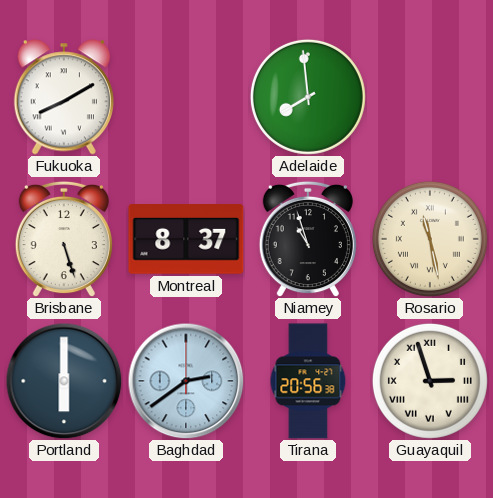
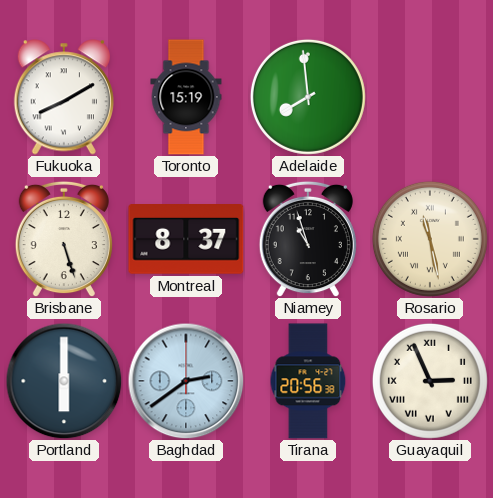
Toronto: none -> 15:19
Guayaquil: 2:57 -> 2:56
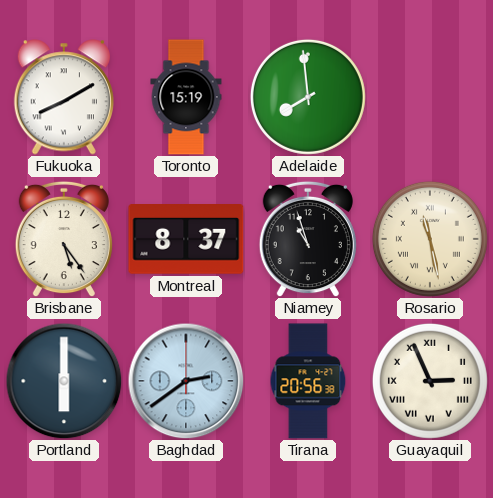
Brisbane: 5:27 -> 5:24
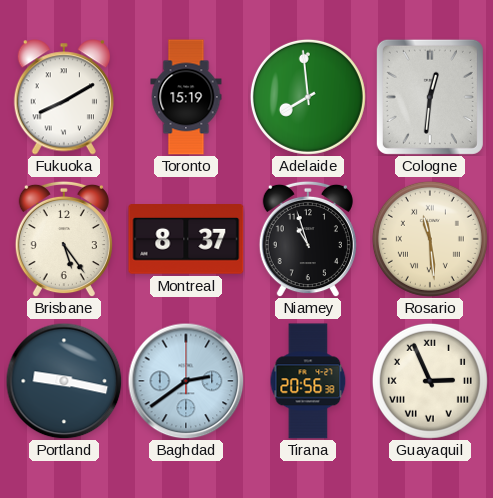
Cologne: none -> 12:31
Rosario: 11:28 -> 11:29
Portland: 6:00 -> 9:17
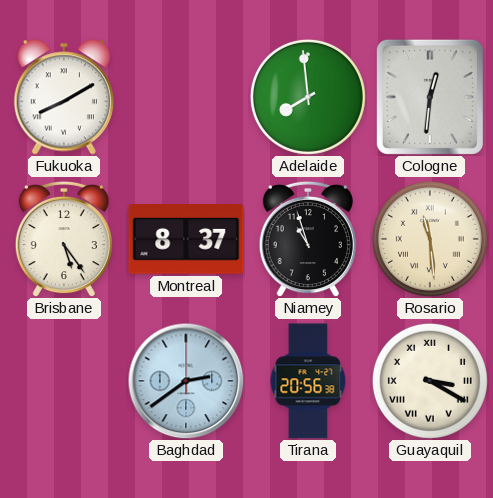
Toronto: 15:19 -> none
Portland: 9:17 -> none
Guayaquil: 2:56 -> 3:20
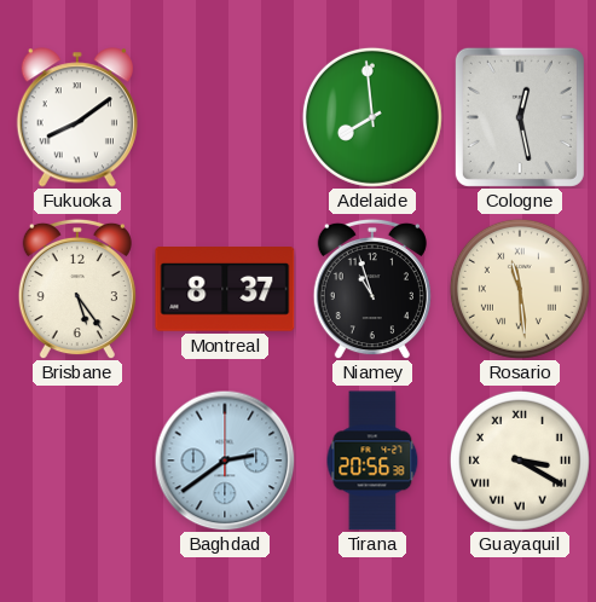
Fukuoka: 8:10 -> 8:09
Cologne: 12:31 -> 12:28
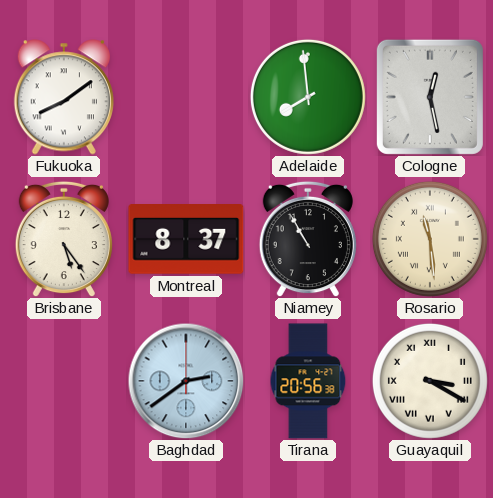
Niamey: 10:57 -> 10:55
